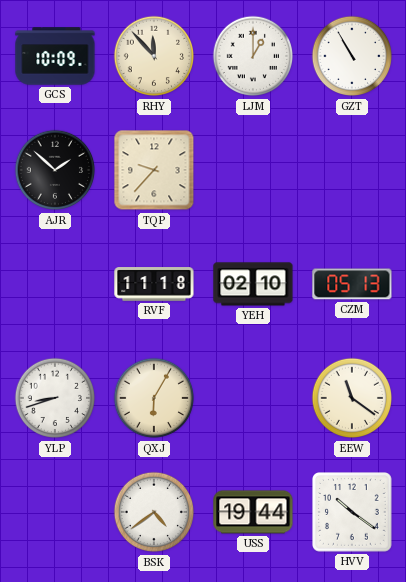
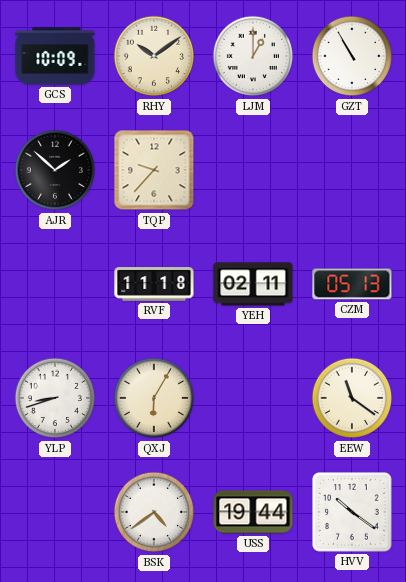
RHY: 11:53 -> 10:09
YEH: 02:10 -> 02:11
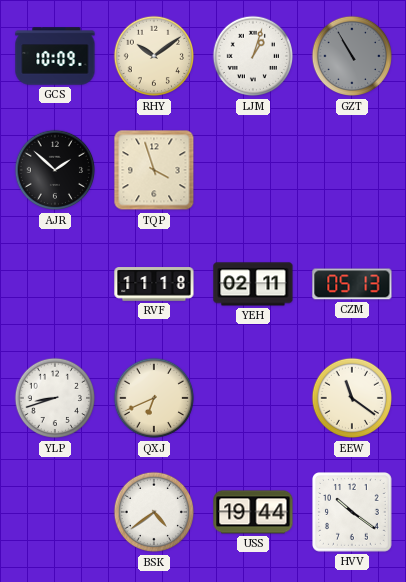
LJM: 1:00 -> 1:03
GZT dial: white -> grey
TQP: 9:37 -> 3:57
QXJ: 6:05 -> 6:41
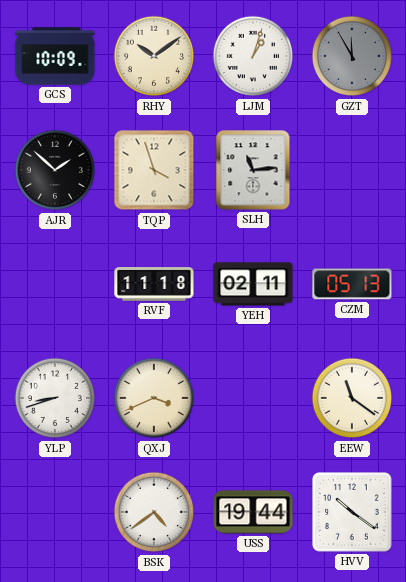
GZT: 10:55 -> 11:55
SLH: none -> 11:14
QXJ: 6:41 -> 3:41
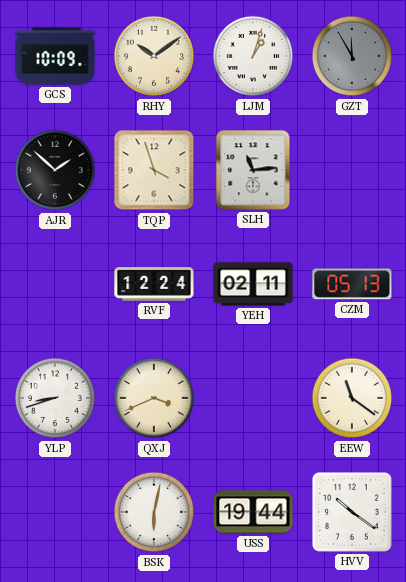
RVF: 11:18 -> 12:24
BSK: 4:39 -> 6:02
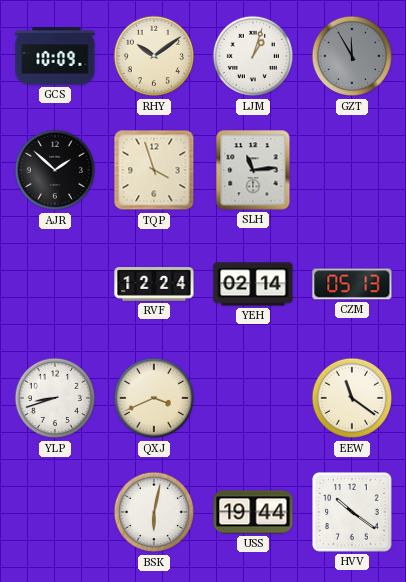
YEH: 02:11 -> 02:14
